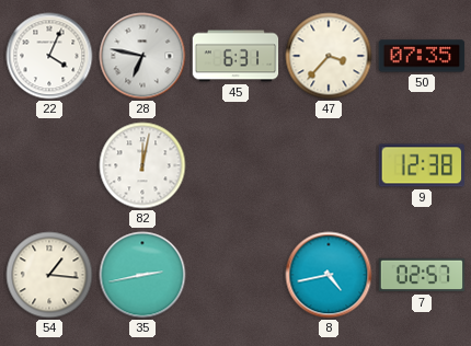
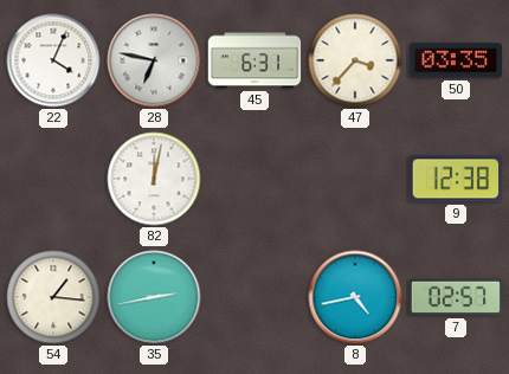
50: 07:35 -> 03:35
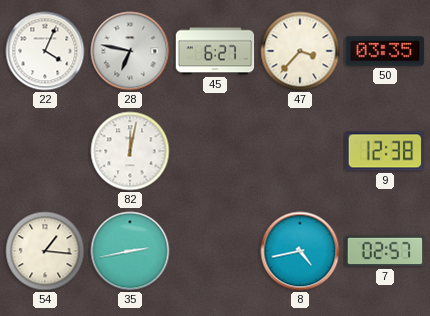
45: 6:31 -> 6:27
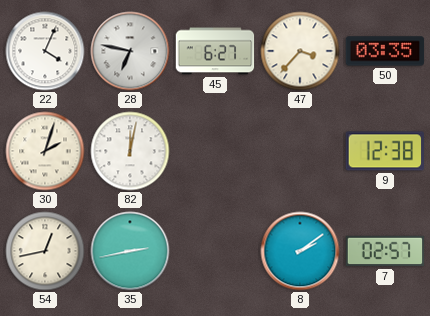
30: none -> 2:03
54: 1:16 -> 12:43
8: 4:43 -> 2:09
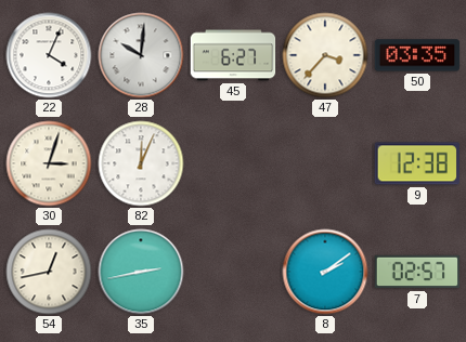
28: 6:47 -> 10:01
30: 2:03 -> 3:03
82: 12:02 -> 12:04
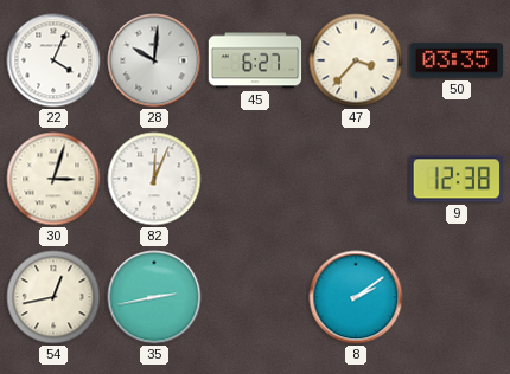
7: 02:57 -> none
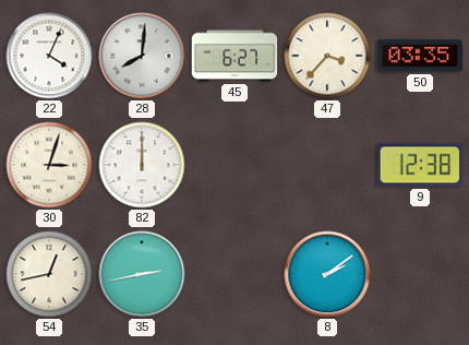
28: 10:01 -> 8:01
82: 12:04 -> 12:00
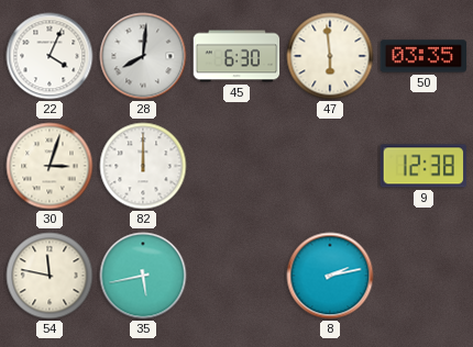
45: 6:27 -> 6:30
47: 3:37 -> 5:59
54: 12:43 -> 11:47
35: 2:43 -> 5:43
8: 2:09 -> 2:13
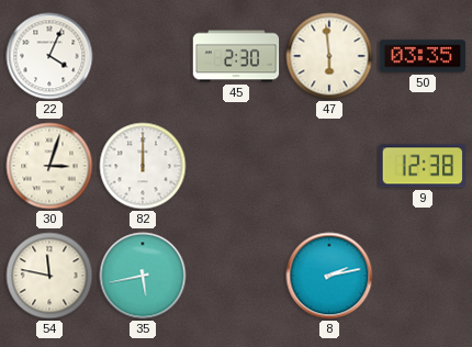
28: 8:01 -> none
45: 6:30 -> 2:30
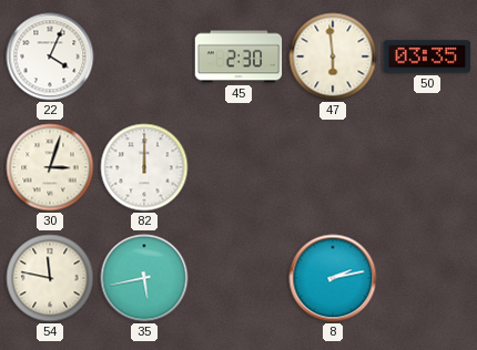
9: 12:38 -> none
